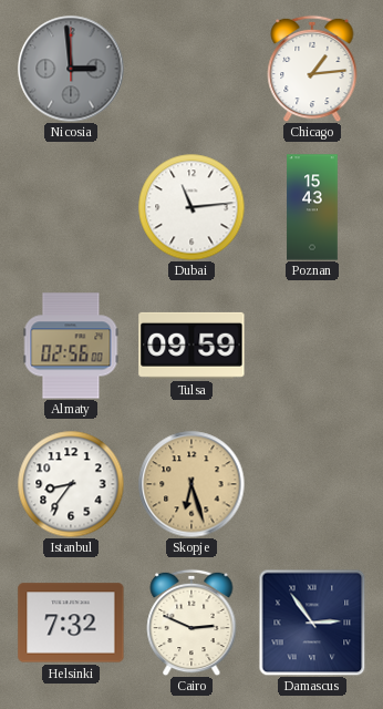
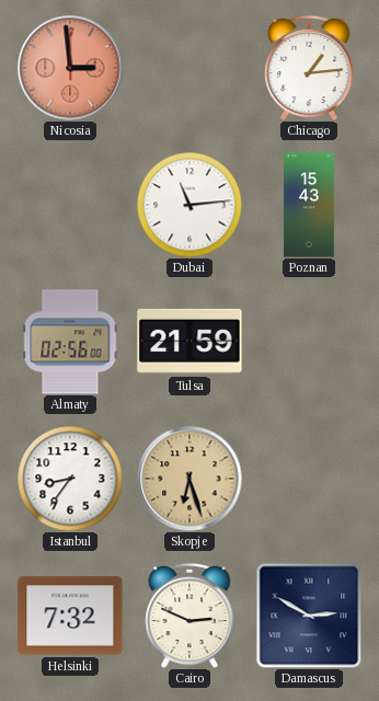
Nicosia dial: grey -> salmon
Tulsa: 09:59 -> 21:59
Damascus: 2:54 -> 2:50
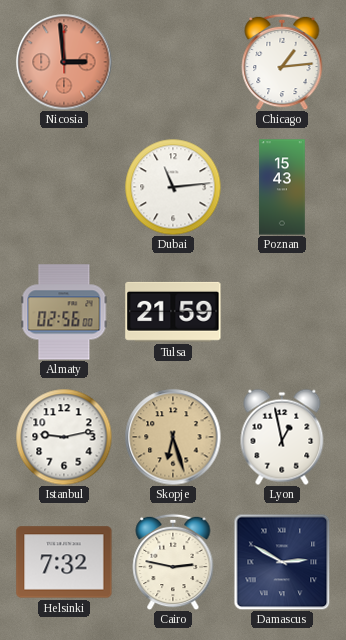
Istanbul: 8:36 -> 9:13
Lyon: none -> 12:58
Cairo: 2:49 -> 2:47
